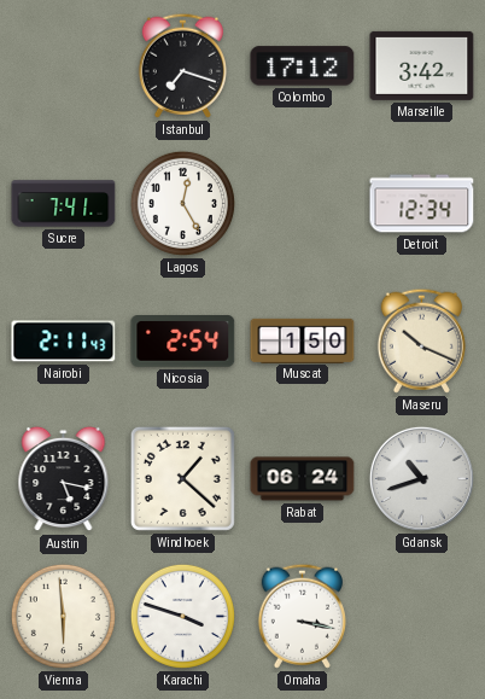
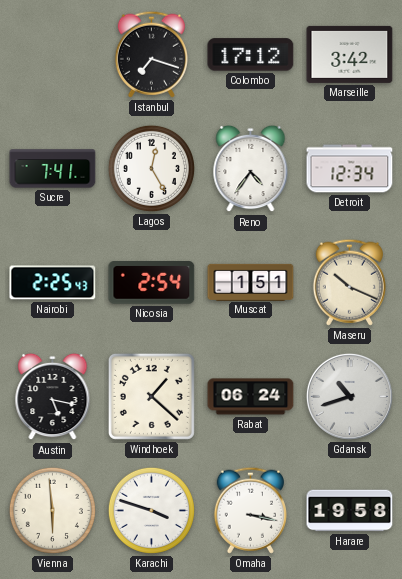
Reno: none -> 4:36
Nairobi: 2:11 -> 2:25
Muscat: 1:50 -> 1:51
Harare: none -> 19:58
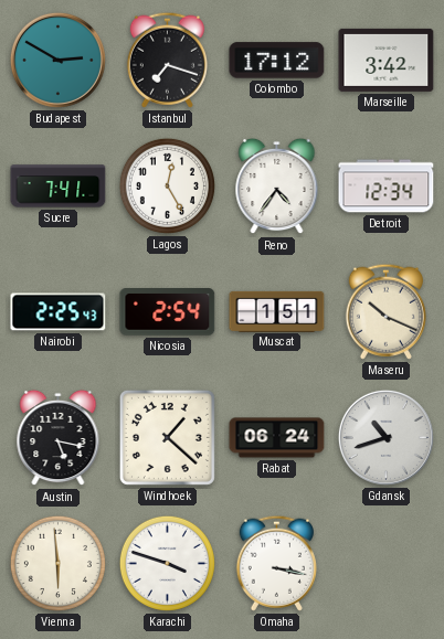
Budapest: none -> 2:50
Harare: 19:58 -> none
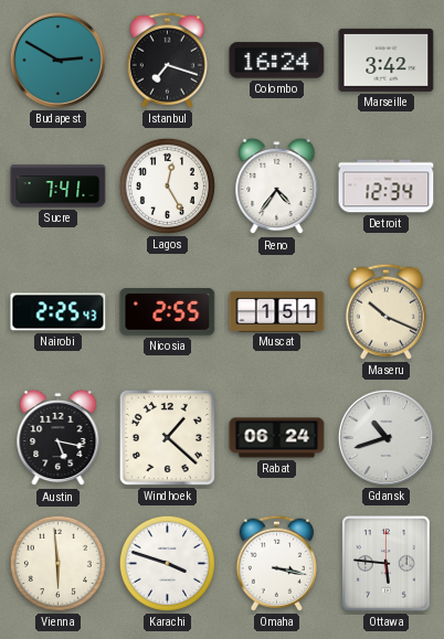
Colombo: 17:12 -> 16:24
Nicosia: 2:54 -> 2:55
Ottawa: none -> 5:46
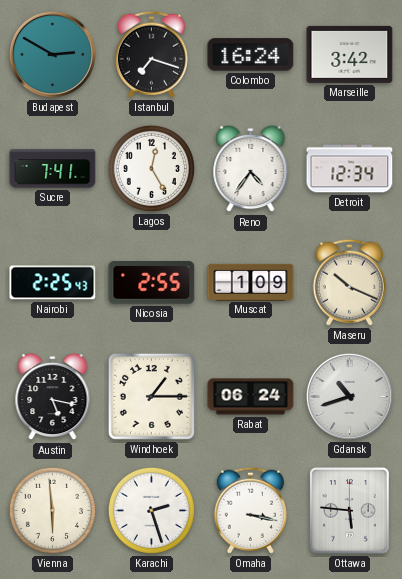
Muscat: 1:51 -> 1:09
Windhoek: 1:22 -> 1:15
Karachi: 3:48 -> 2:27
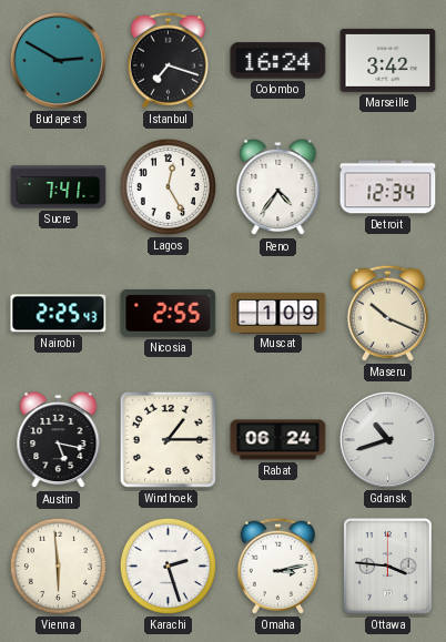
Omaha: 3:17 -> 3:13
Ottawa: 5:46 -> 3:46
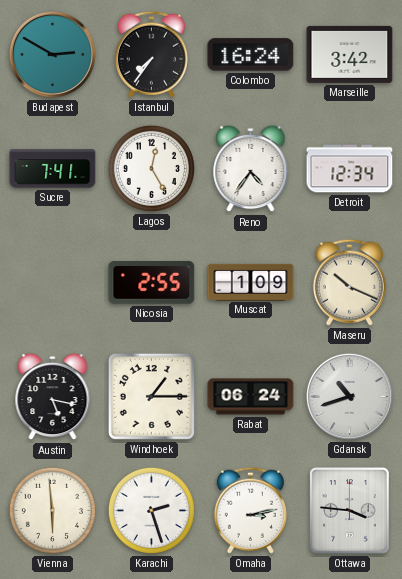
Istanbul: 7:18 -> 7:36
Nairobi: 2:25 -> none
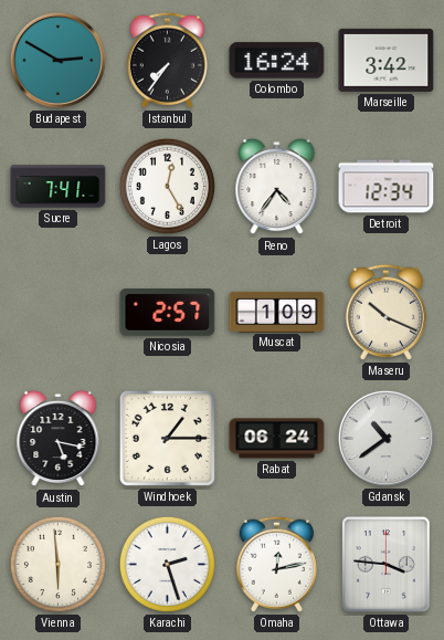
Nicosia: 2:55 -> 2:57
Gdansk: 10:42 -> 10:39
Omaha: 3:13 -> 12:13
